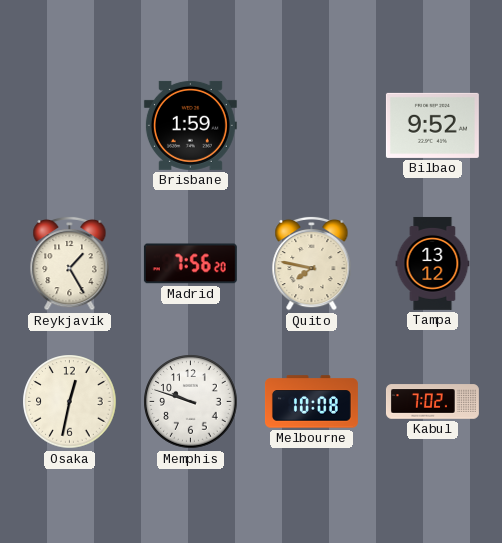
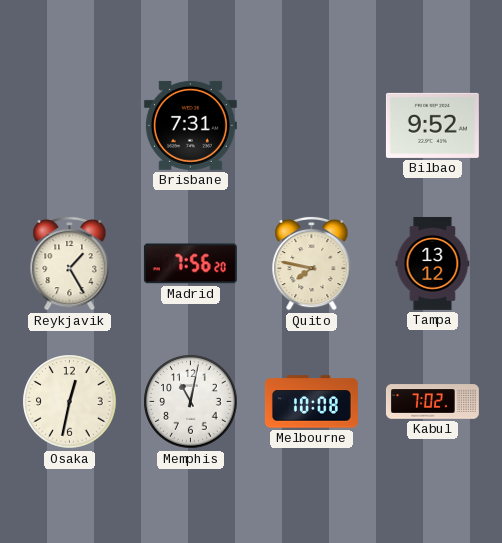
Brisbane: 1:59 -> 7:31
Memphis: 9:48 -> 11:02
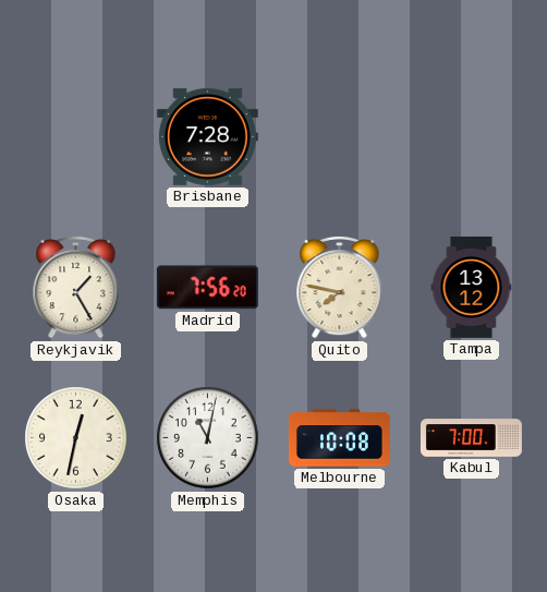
Brisbane: 7:31 -> 7:28
Bilbao: 9:52 -> none
Kabul: 7:02 -> 7:00
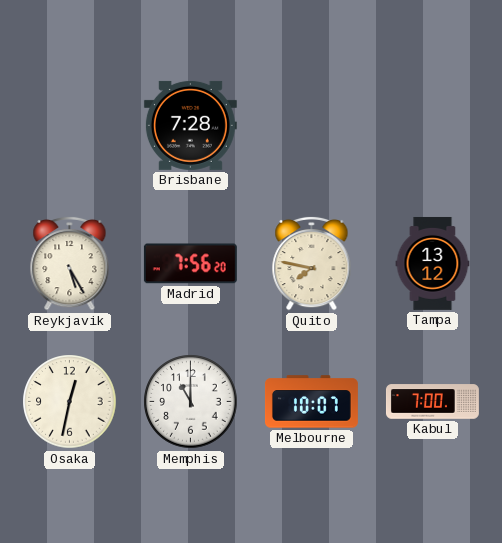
Reykjavik: 1:25 -> 5:25
Memphis: 11:02 -> 11:00
Melbourne: 10:08 -> 10:07
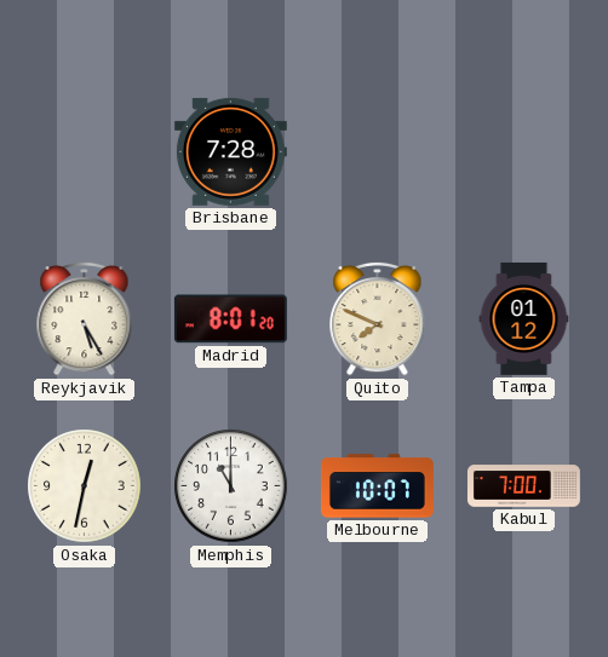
Madrid: 7:56 -> 8:01
Quito: 7:47 -> 7:49
Tampa: 13:12 -> 01:12
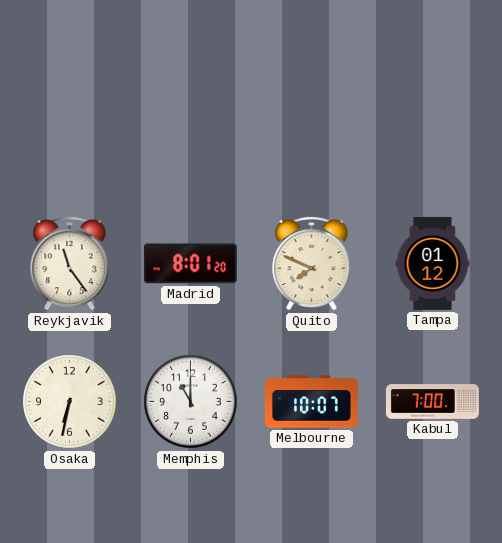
Brisbane: 7:28 -> none
Reykjavik: 5:25 -> 11:24
Osaka: 12:32 -> 6:32
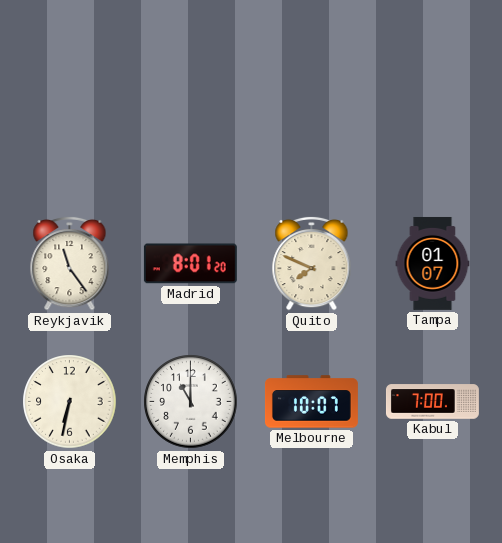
Tampa: 01:12 -> 01:07
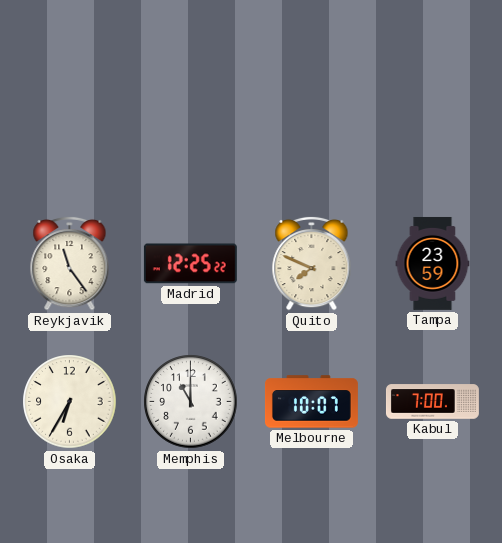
Madrid: 8:01 -> 12:25
Tampa: 01:07 -> 23:59
Osaka: 6:32 -> 6:35
